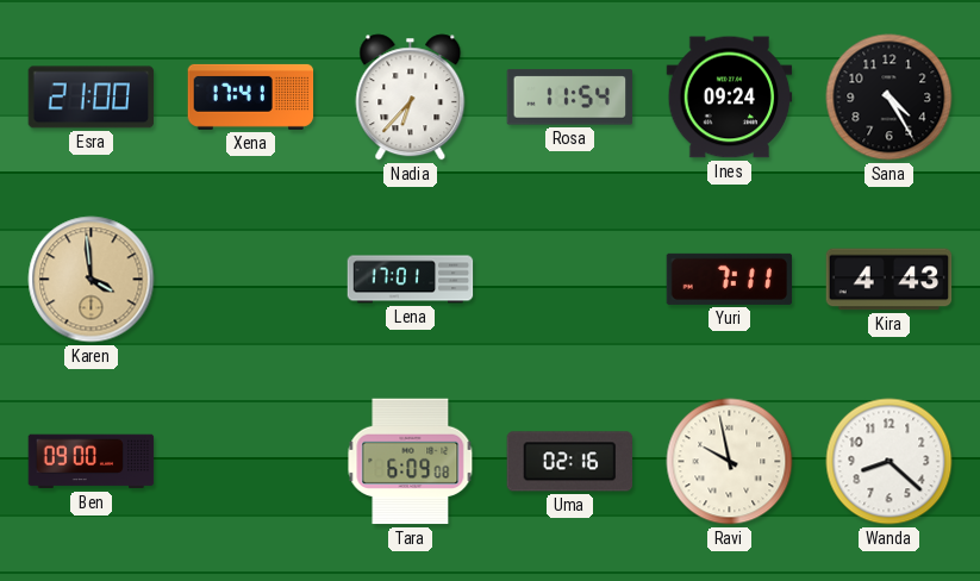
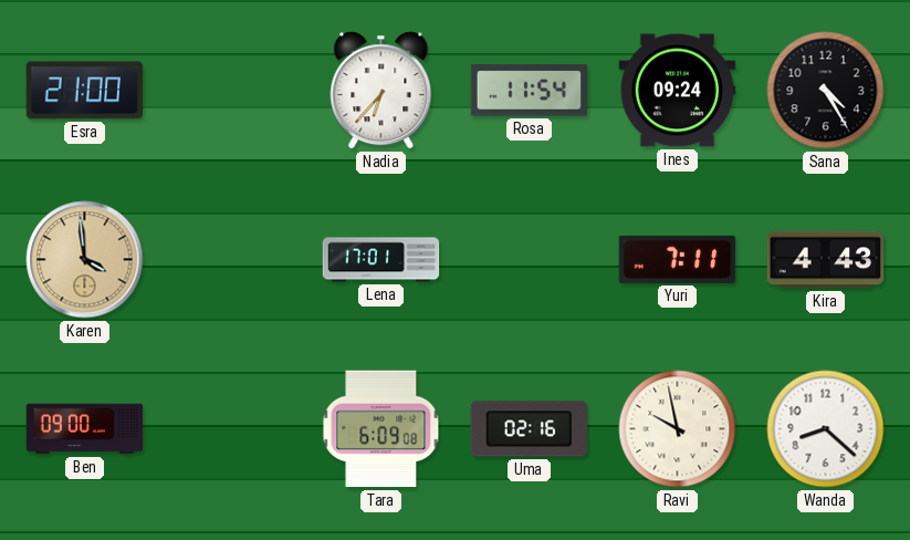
Xena: 17:41 -> none
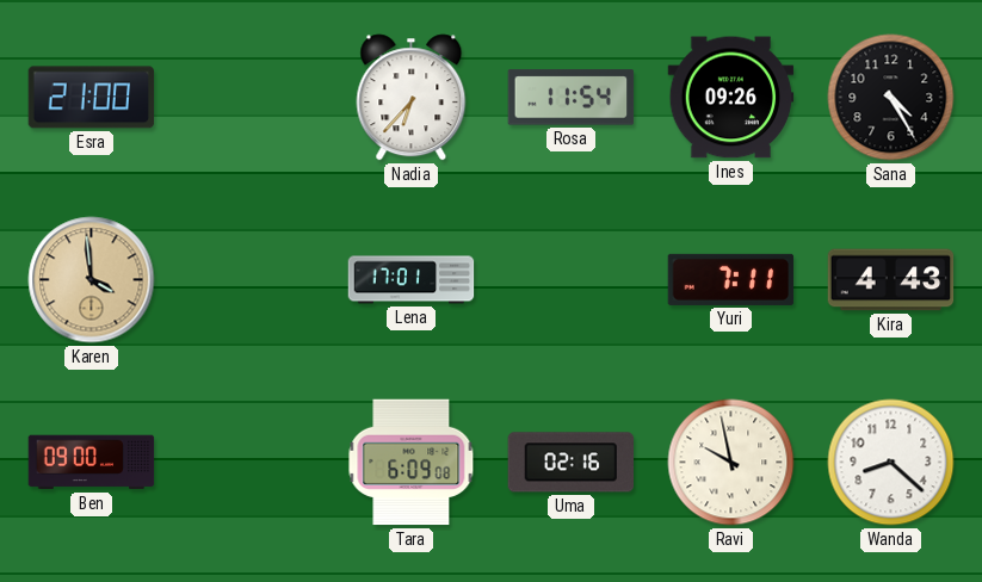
Ines: 09:24 -> 09:26
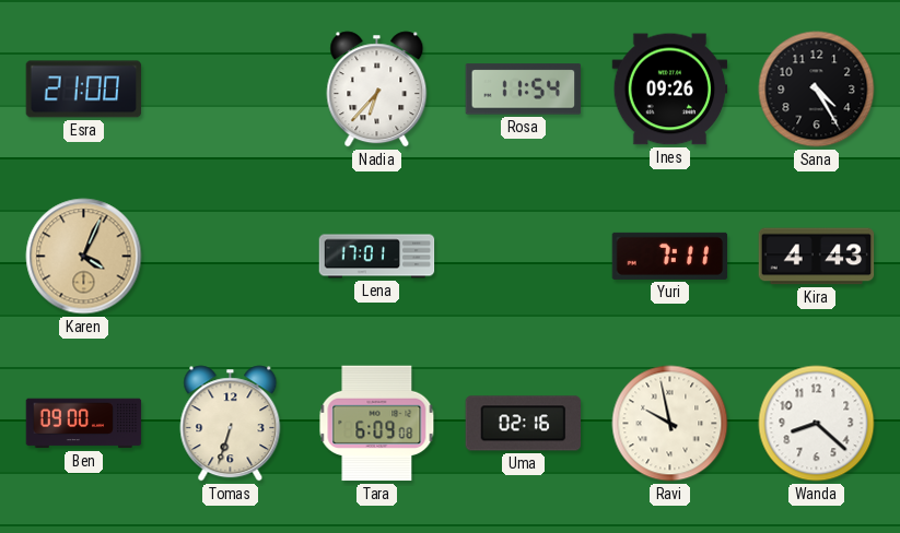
Karen: 3:59 -> 4:04
Tomas: none -> 6:33
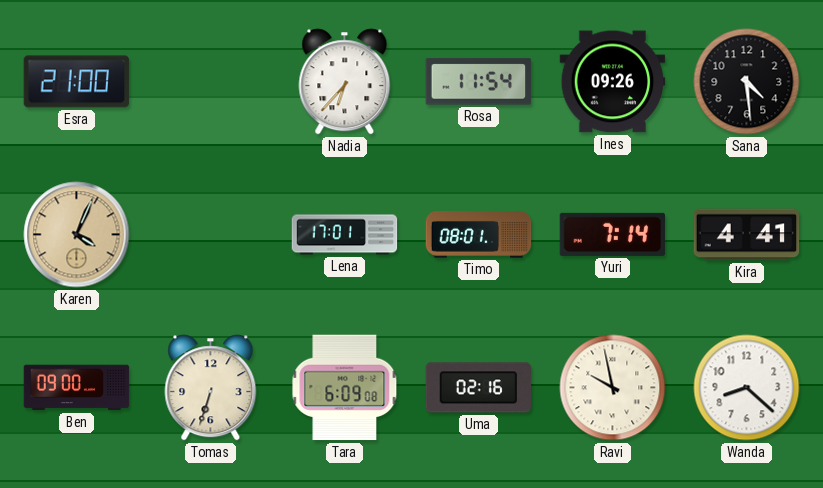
Sana: 4:25 -> 4:29
Timo: none -> 08:01
Yuri: 7:11 -> 7:14
Kira: 4:43 -> 4:41
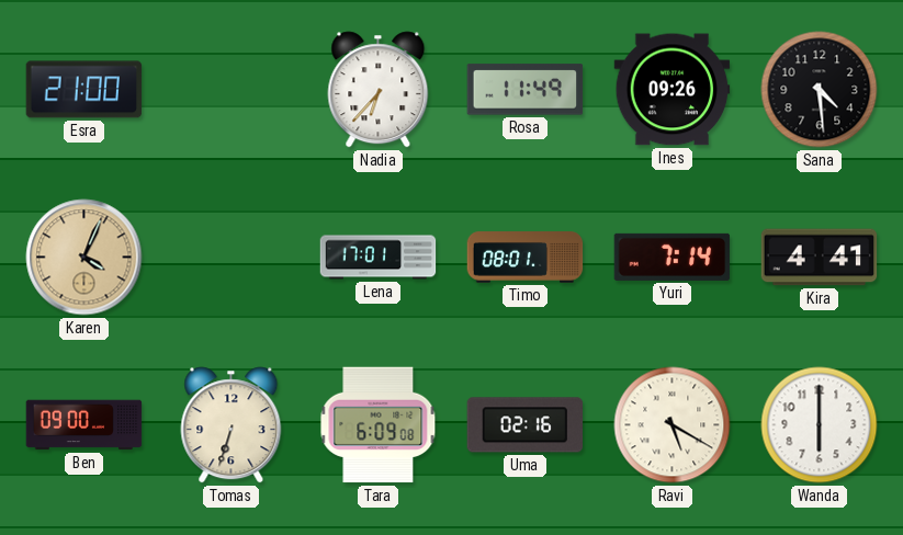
Rosa: 11:54 -> 11:49
Ravi: 9:58 -> 5:20
Wanda: 8:22 -> 6:00
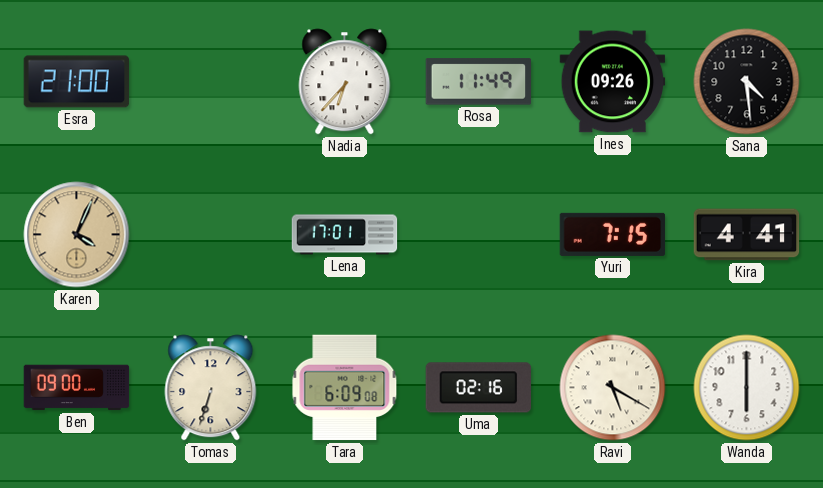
Timo: 08:01 -> none
Yuri: 7:14 -> 7:15
